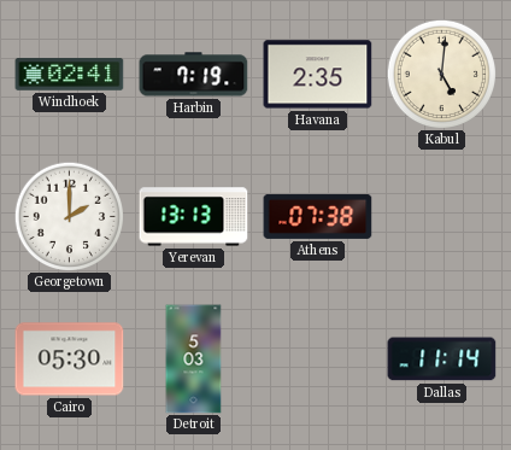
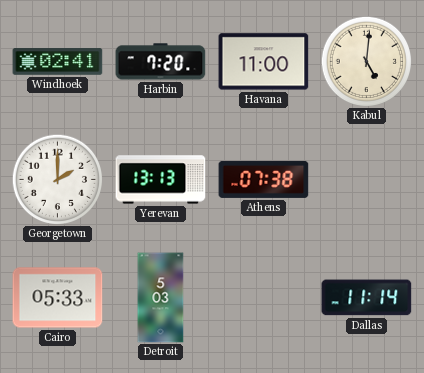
Harbin: 7:19 -> 7:20
Havana: 2:35 -> 11:00
Cairo: 05:30 -> 05:33
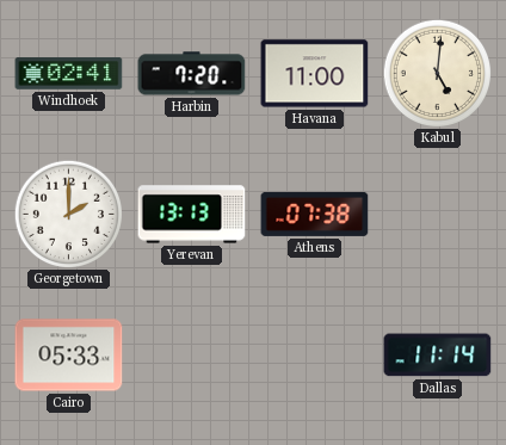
Detroit: 5:03 -> none
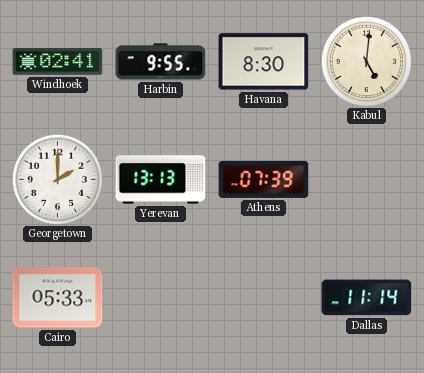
Harbin: 7:20 -> 9:55
Havana: 11:00 -> 8:30
Athens: 07:38 -> 07:39
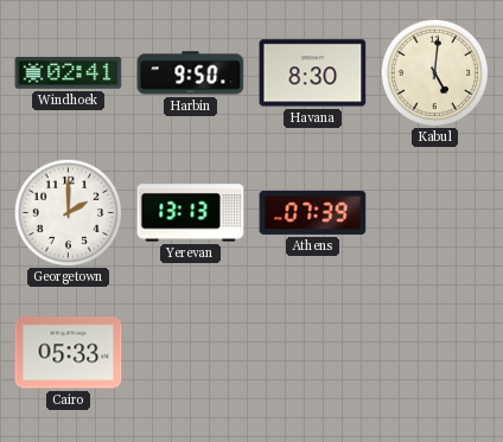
Harbin: 9:55 -> 9:50
Dallas: 11:14 -> none
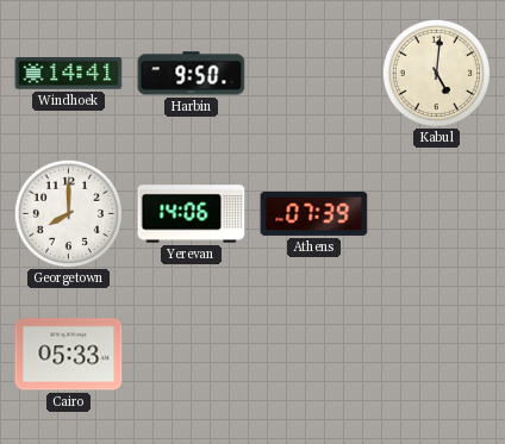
Windhoek: 02:41 -> 14:41
Havana: 8:30 -> none
Georgetown: 2:00 -> 8:00
Yerevan: 13:13 -> 14:06
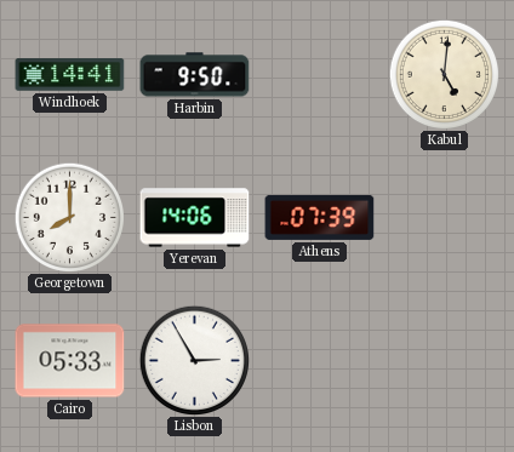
Lisbon: none -> 2:55
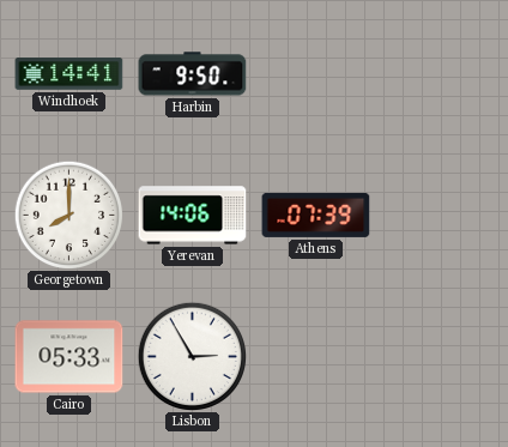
Kabul: 5:01 -> none
